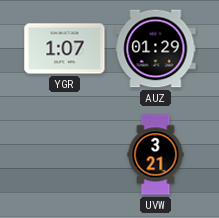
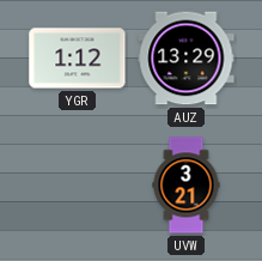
YGR: 1:07 -> 1:12
AUZ: 01:29 -> 13:29
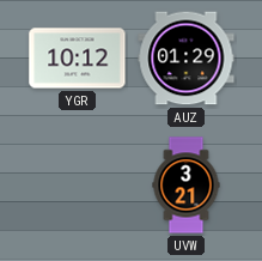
YGR: 1:12 -> 10:12
AUZ: 13:29 -> 01:29
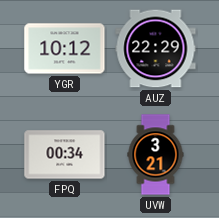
AUZ: 01:29 -> 22:29
FPQ: none -> 00:34
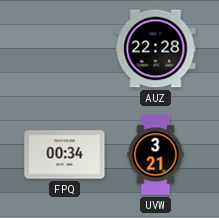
YGR: 10:12 -> none
AUZ: 22:29 -> 22:28
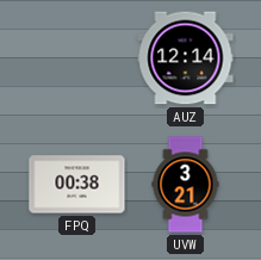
AUZ: 22:28 -> 12:14
FPQ: 00:34 -> 00:38
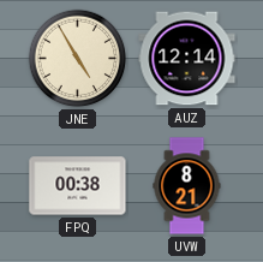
JNE: none -> 4:55
UVW: 3:21 -> 8:21
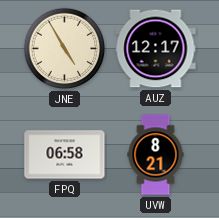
AUZ: 12:14 -> 12:17
FPQ: 00:38 -> 06:58
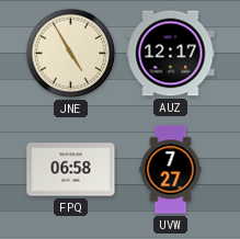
UVW: 8:21 -> 7:27
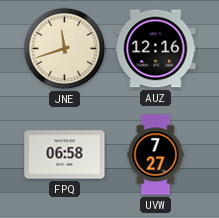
JNE: 4:55 -> 11:42
AUZ: 12:17 -> 12:16
